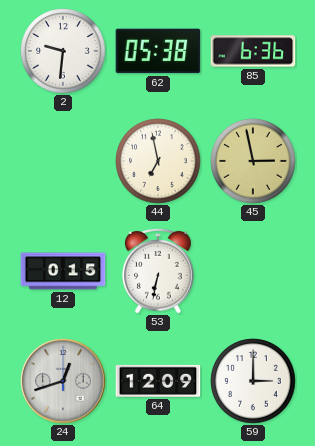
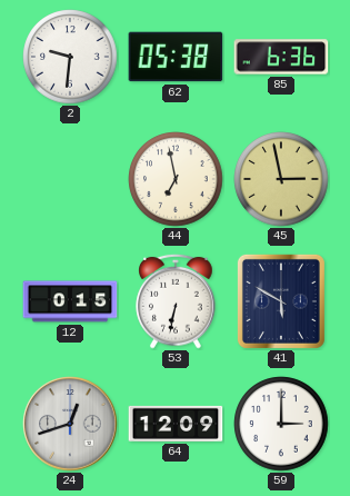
41: none -> 5:50
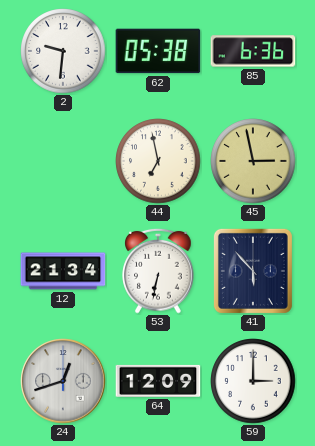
12: 0:15 -> 21:34
41: 5:50 -> 5:53
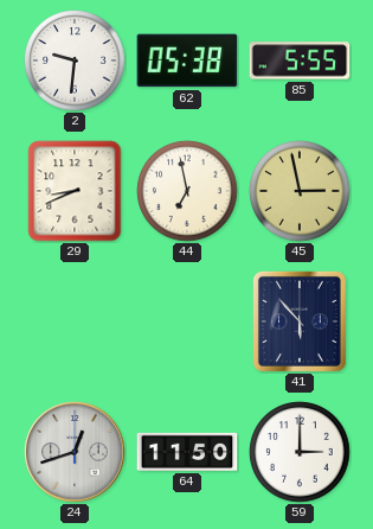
85: 6:36 -> 5:55
29: none -> 8:41
12: 21:34 -> none
53: 6:32 -> none
64: 12:09 -> 11:50
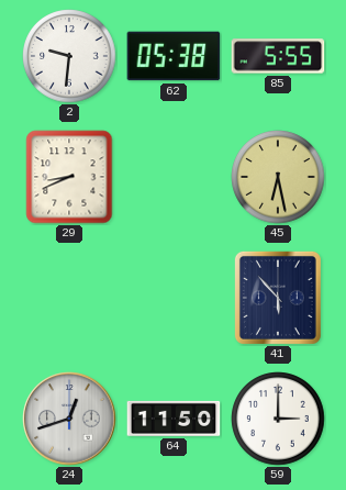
44: 6:58 -> none
45: 2:58 -> 6:28
